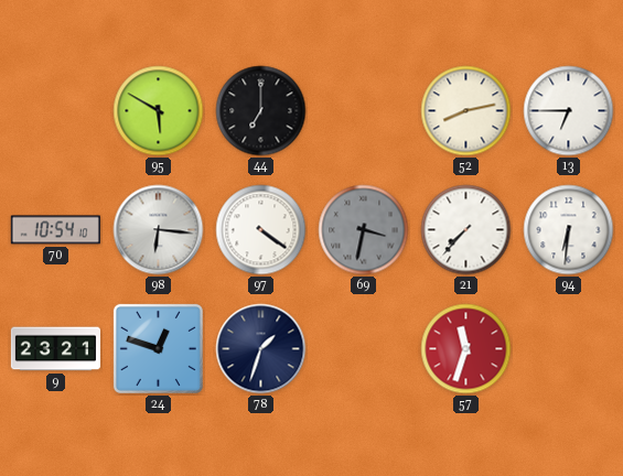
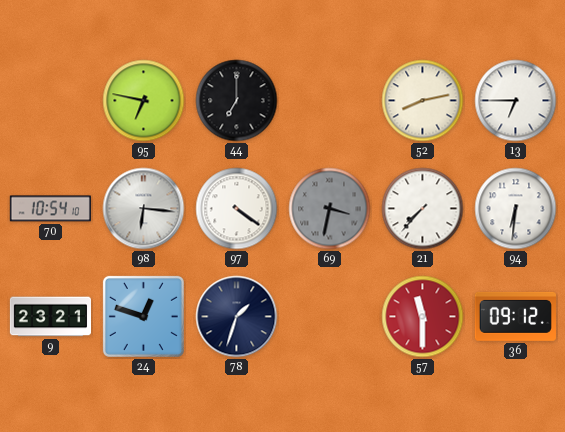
95: 5:50 -> 6:47
57: 11:33 -> 11:30
36: none -> 09:12
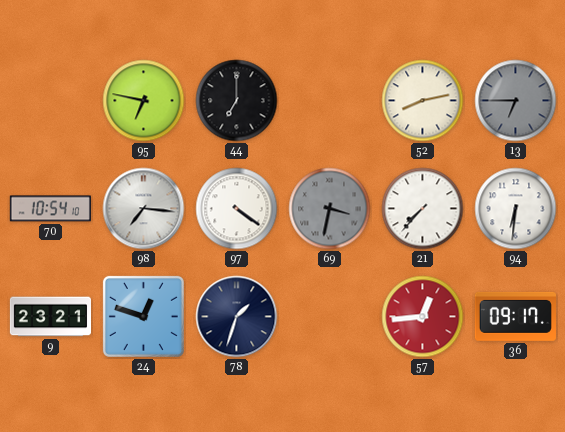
13 dial: white -> grey
98: 6:16 -> 7:16
57: 11:30 -> 12:44
36: 09:12 -> 09:17
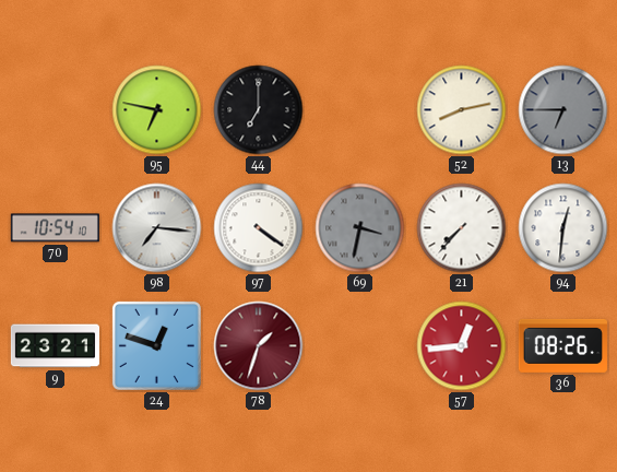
94: 6:31 -> 12:31
78 dial: navy -> burgundy
36: 09:17 -> 08:26
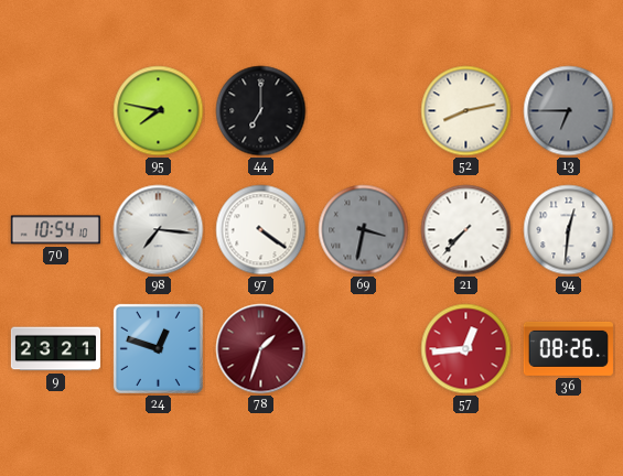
95: 6:47 -> 7:47
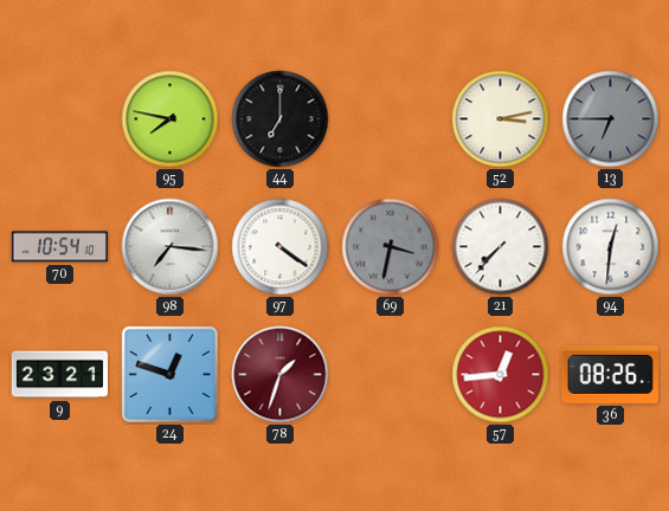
52: 8:13 -> 3:13
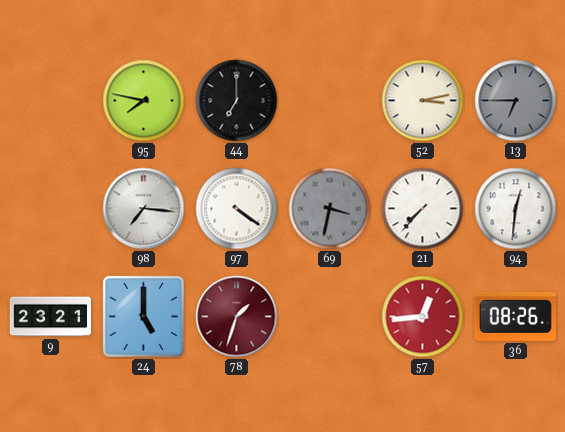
70: 10:54 -> none
24: 12:48 -> 5:00
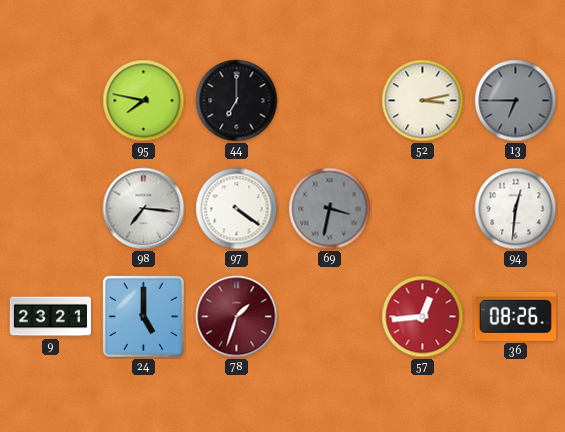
21: 7:37 -> none
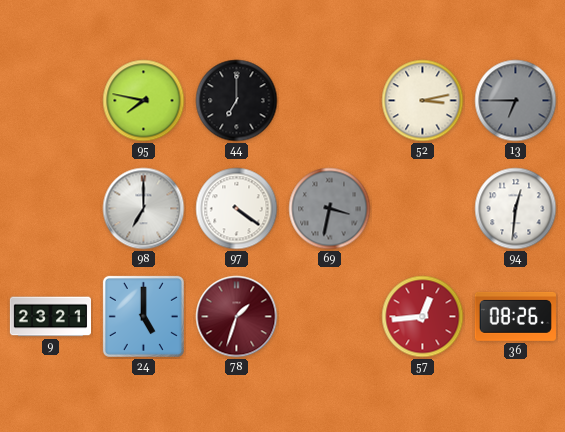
98: 7:16 -> 7:00
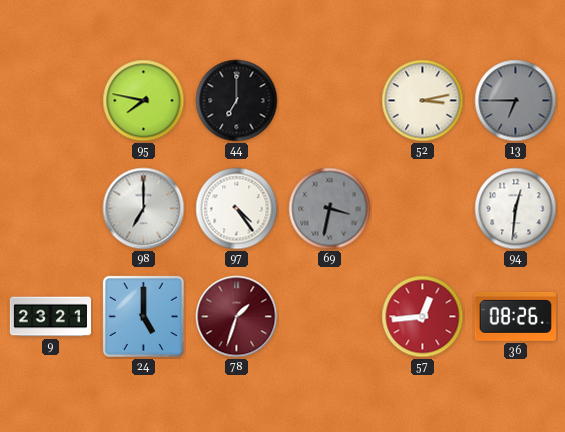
97: 4:21 -> 4:24
